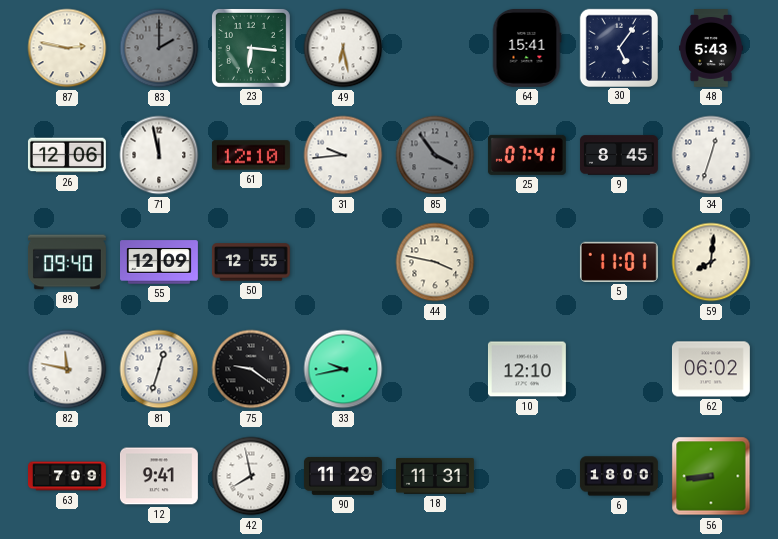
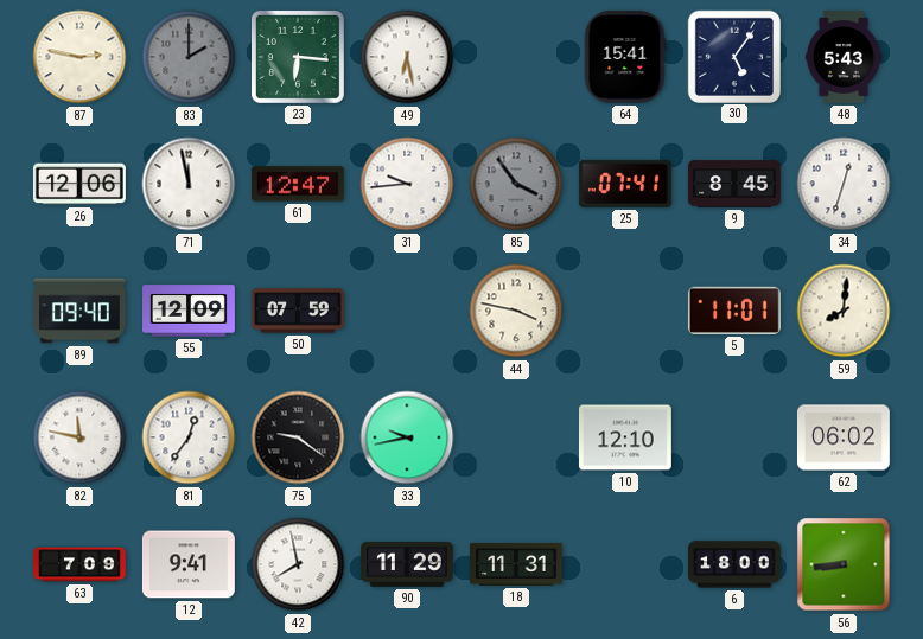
61: 12:10 -> 12:47
50: 12:55 -> 07:59
81: 12:33 -> 12:36
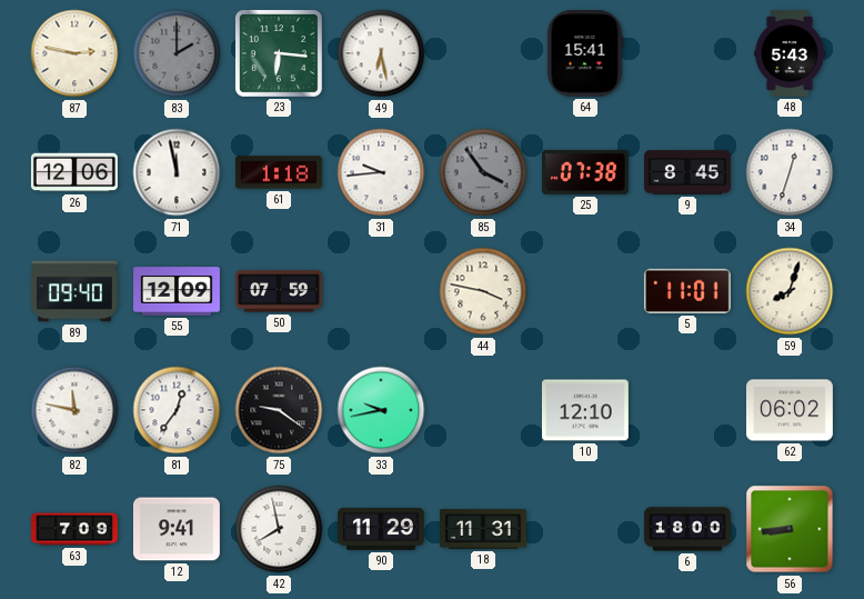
30: 5:06 -> none
61: 12:47 -> 1:18
25: 07:41 -> 07:38
59: 8:01 -> 8:03
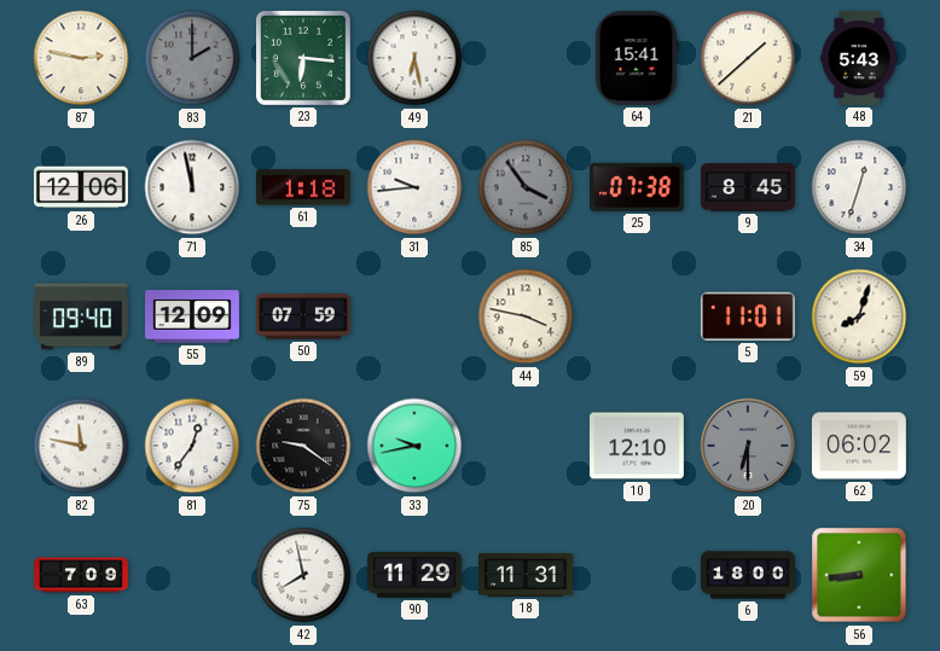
21: none -> 1:38
20: none -> 6:30
12: 9:41 -> none
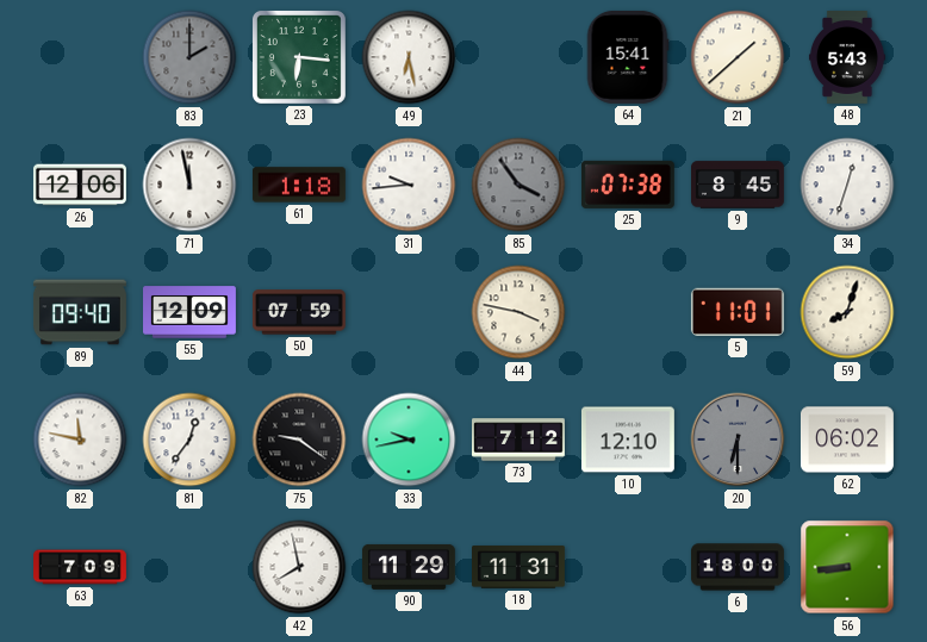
87: 2:47 -> none
73: none -> 7:12
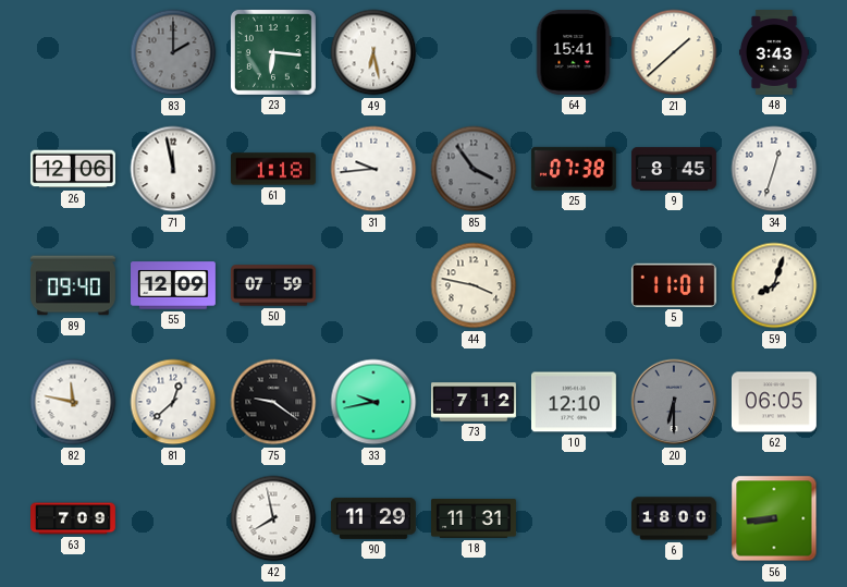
48: 5:43 -> 3:43
81: 12:36 -> 12:38
62: 06:02 -> 06:05
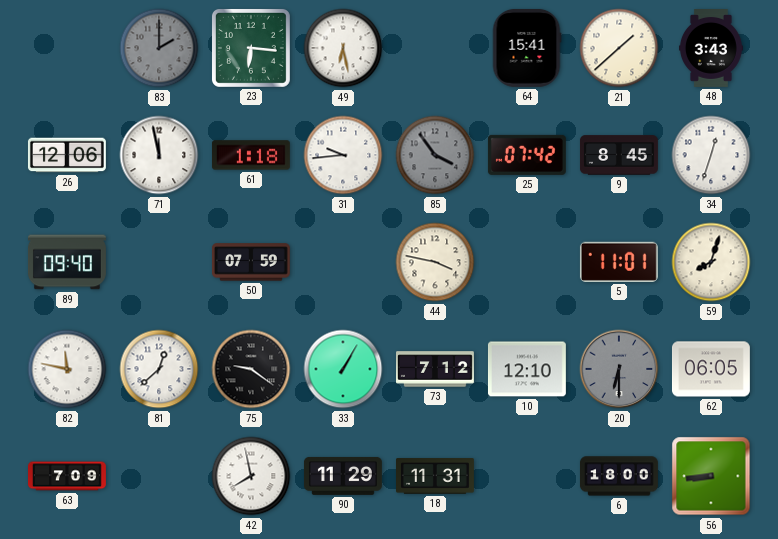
25: 07:38 -> 07:42
55: 12:09 -> none
33: 9:43 -> 1:05
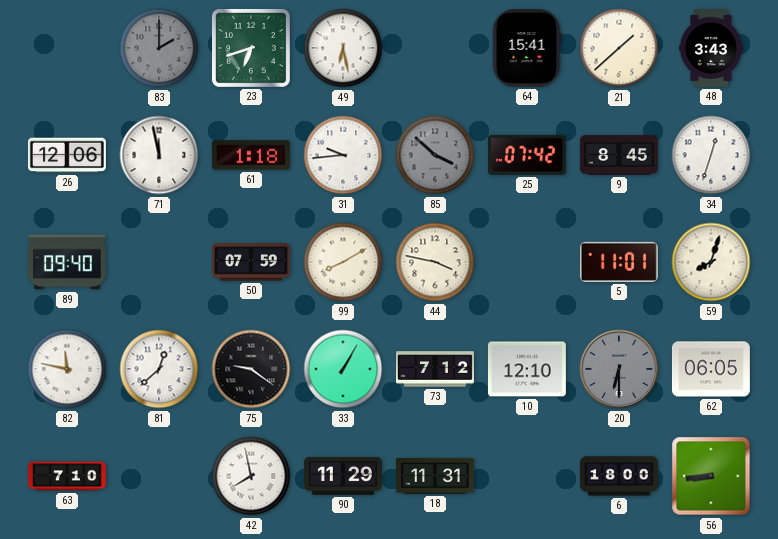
23: 6:16 -> 6:42
85: 3:54 -> 3:52
99: none -> 8:10
63: 7:09 -> 7:10
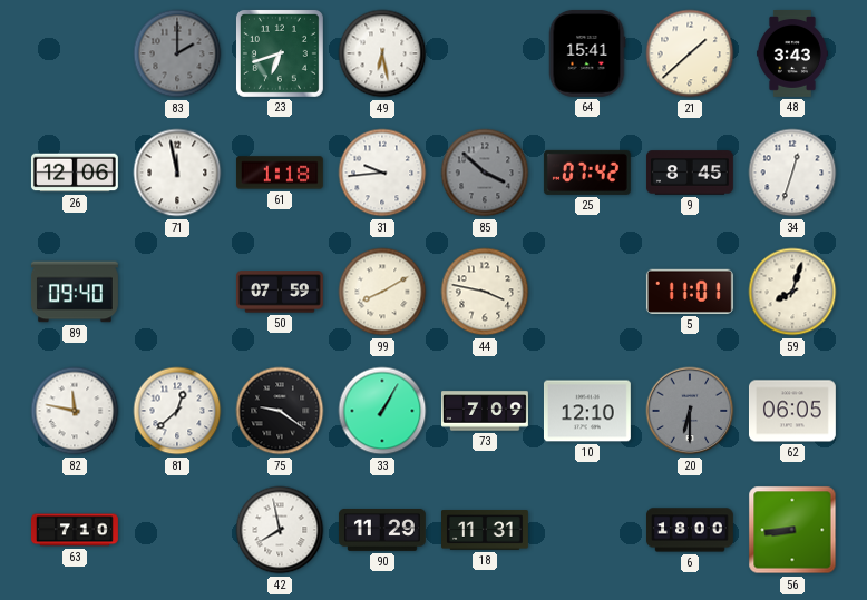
73: 7:12 -> 7:09
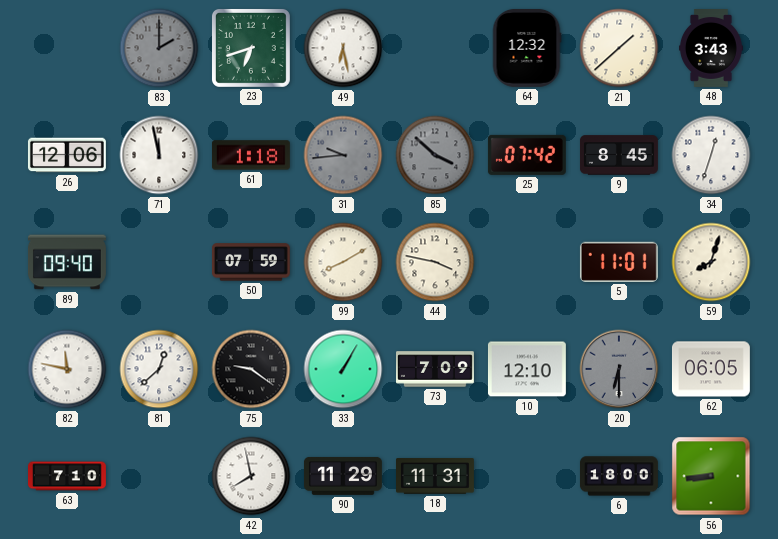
64: 15:41 -> 12:32
31 dial: white -> grey
